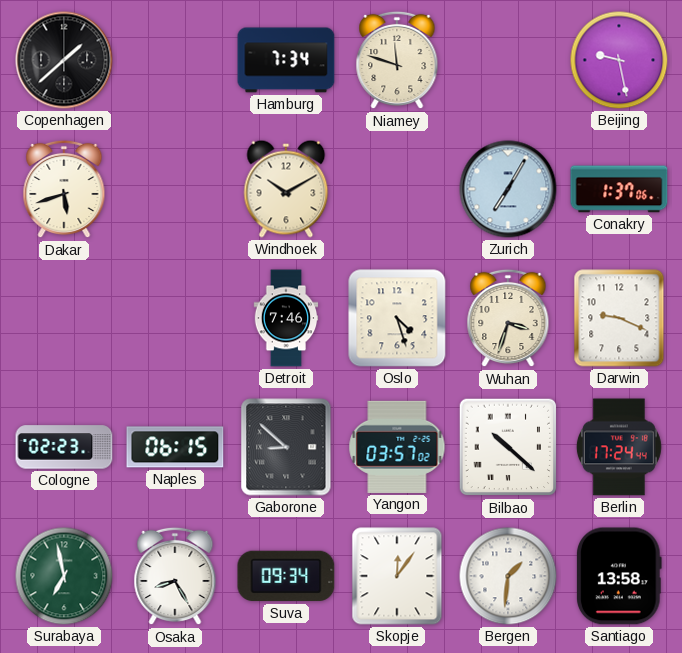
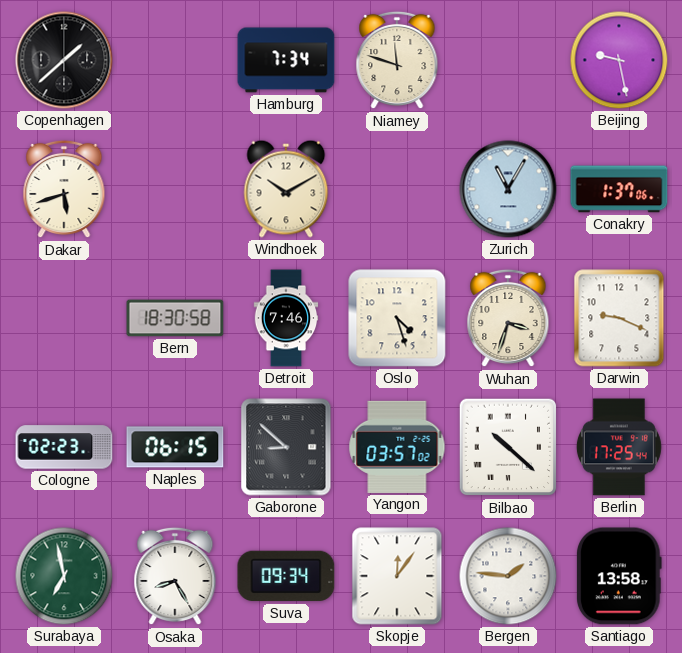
Zurich: 7:05 -> 11:05
Bern: none -> 18:30
Berlin: 17:24 -> 17:25
Bergen: 1:31 -> 1:46
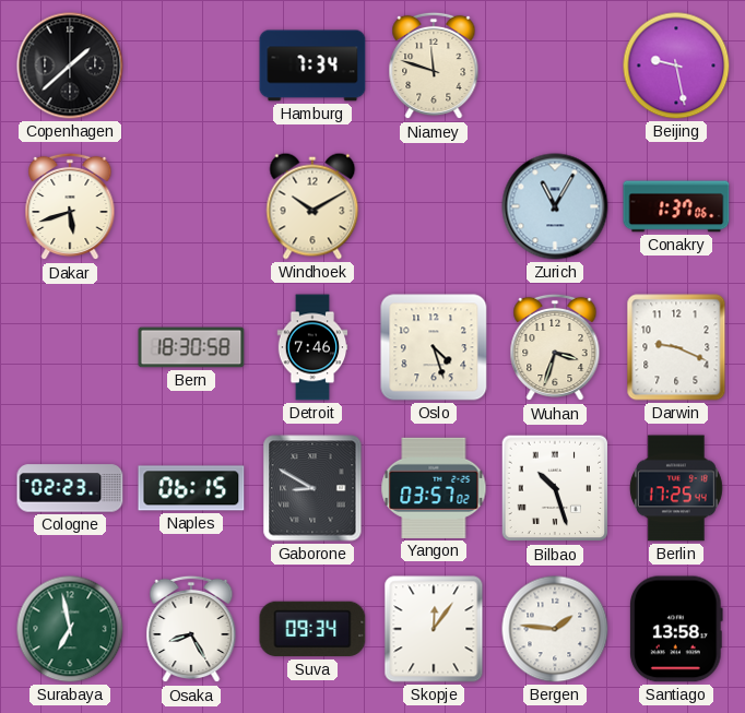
Gaborone: 8:52 -> 8:50
Bilbao: 10:22 -> 10:27
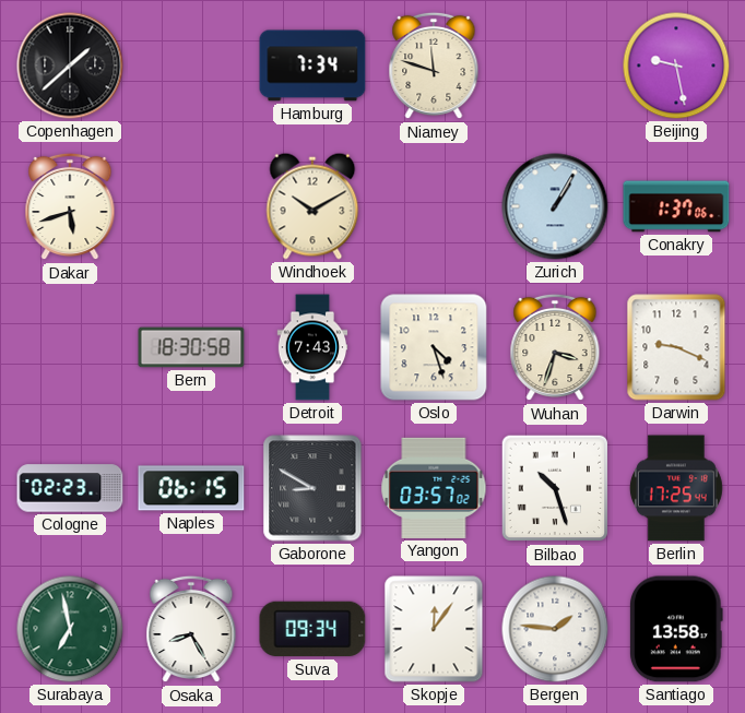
Zurich: 11:05 -> 1:05
Detroit: 7:46 -> 7:43
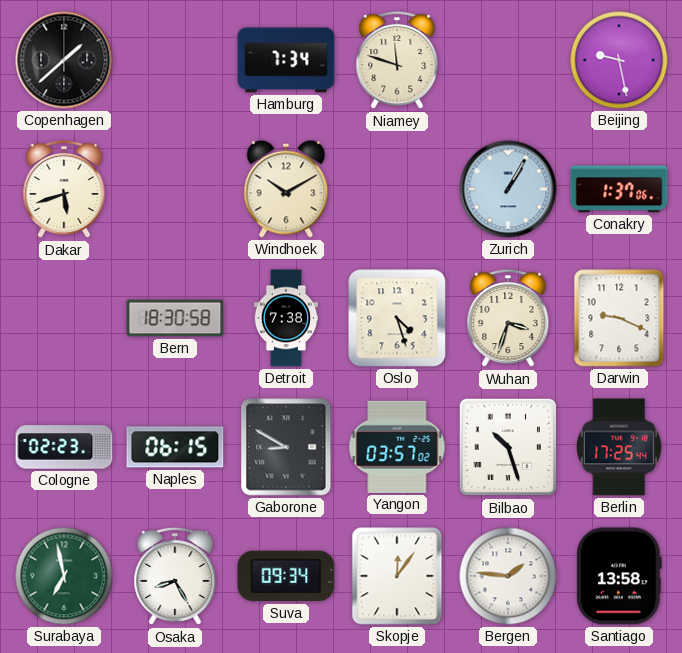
Detroit: 7:43 -> 7:38
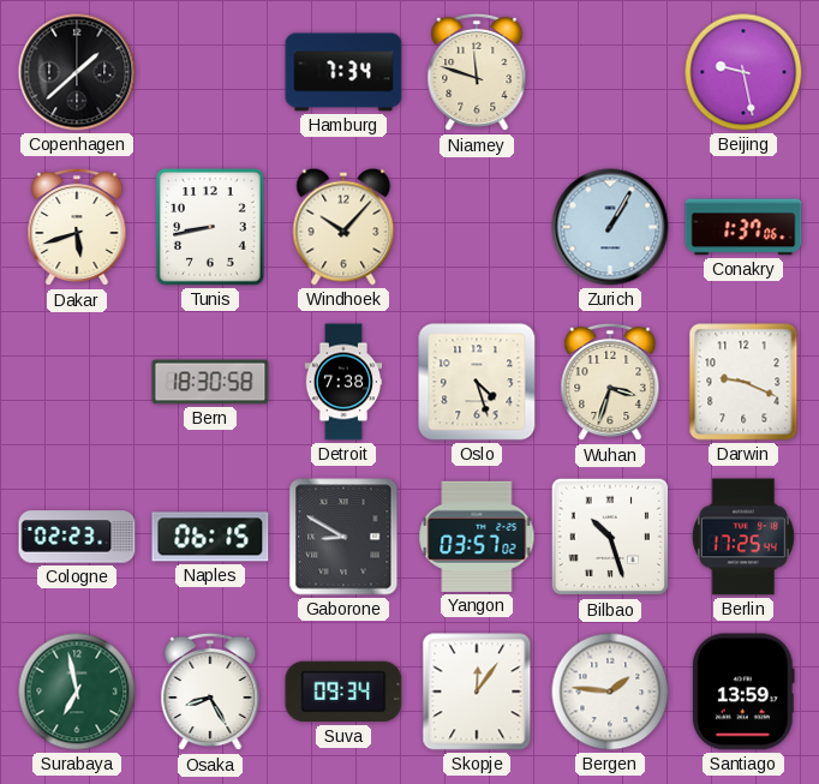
Tunis: none -> 8:43
Windhoek: 10:10 -> 10:07
Santiago: 13:58 -> 13:59
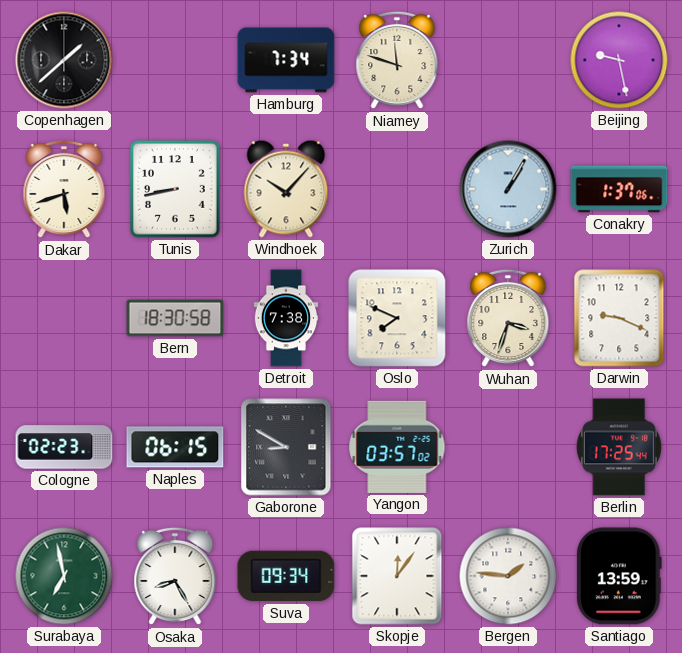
Oslo: 4:27 -> 7:49
Bilbao: 10:27 -> none
